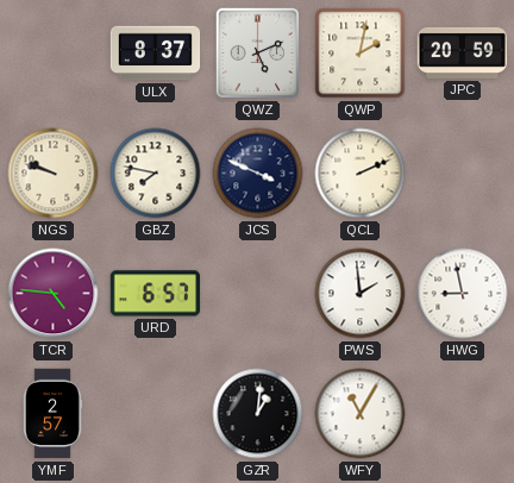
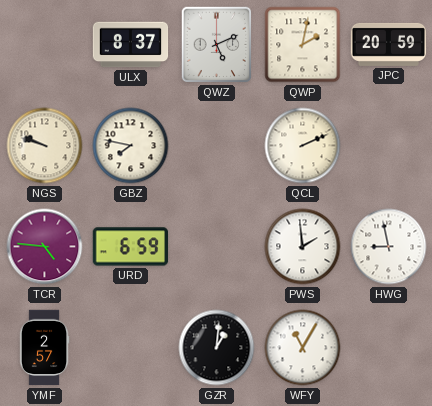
JCS: 3:49 -> none
URD: 6:57 -> 6:59
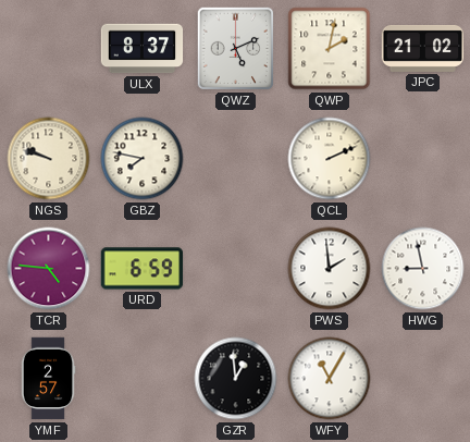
JPC: 20:59 -> 21:02
GZR: 1:01 -> 12:59
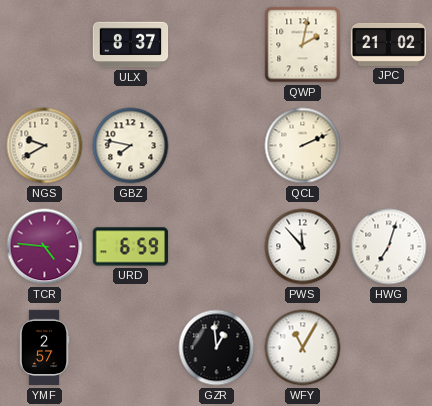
QWZ: 5:11 -> none
NGS: 9:48 -> 9:40
PWS: 1:59 -> 11:53
HWG: 8:58 -> 7:03
